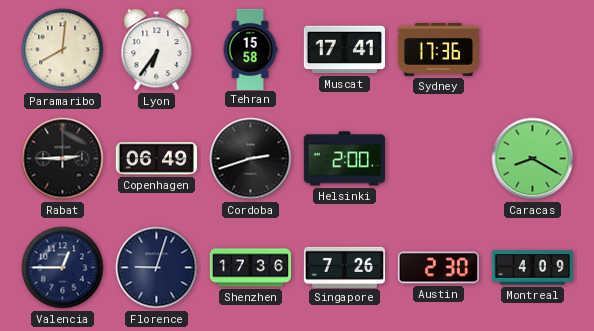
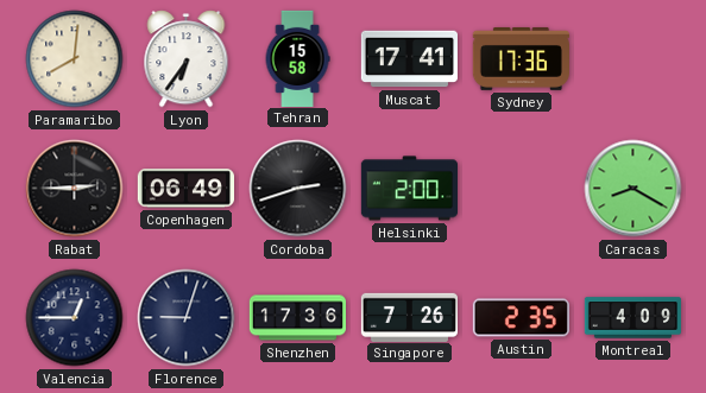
Austin: 2:30 -> 2:35
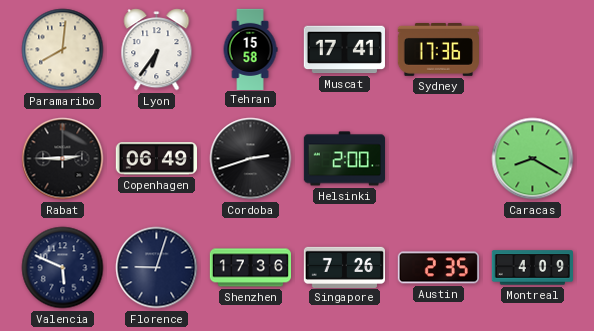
Valencia: 12:45 -> 5:49
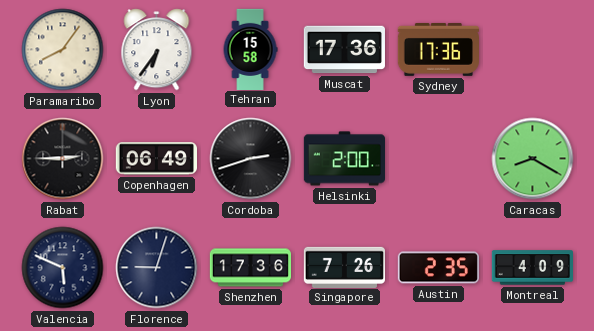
Paramaribo: 8:01 -> 8:06
Muscat: 17:41 -> 17:36
